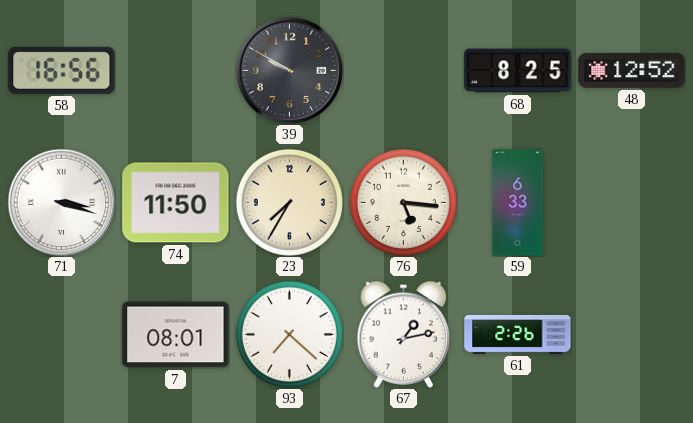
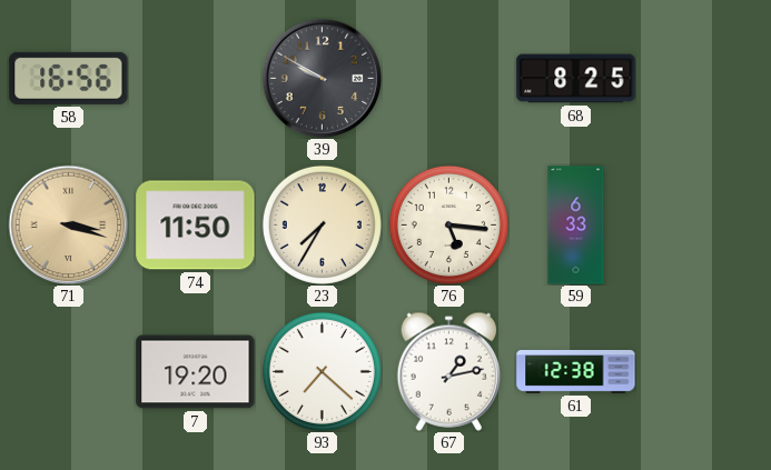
48: 12:52 -> none
71 dial: white -> champagne
7: 08:01 -> 19:20
61: 2:26 -> 12:38
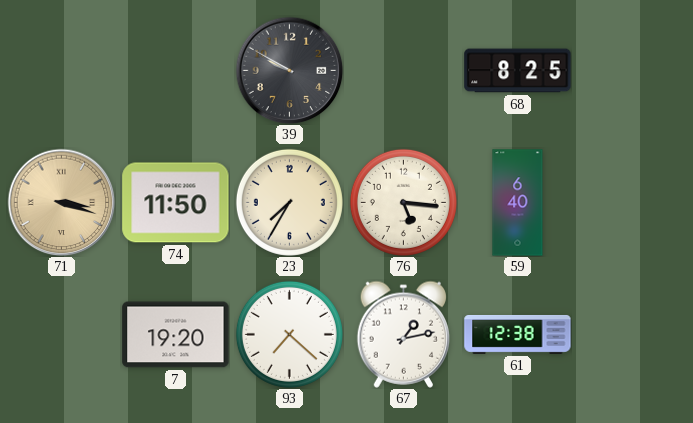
58: 16:56 -> none
59: 6:33 -> 6:40
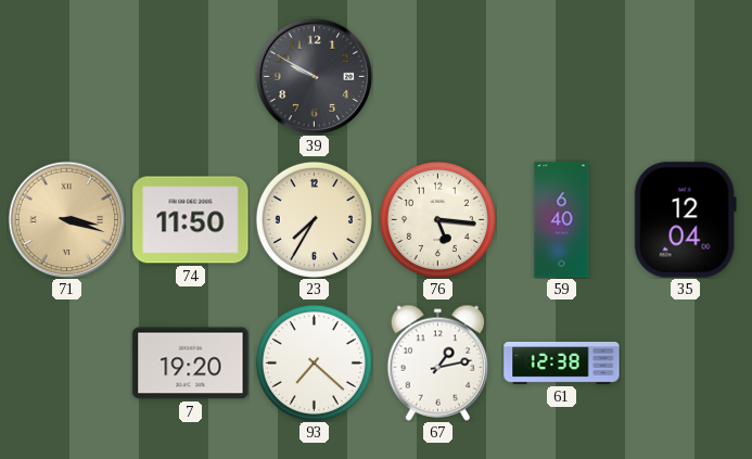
68: 8:25 -> none
35: none -> 12:04
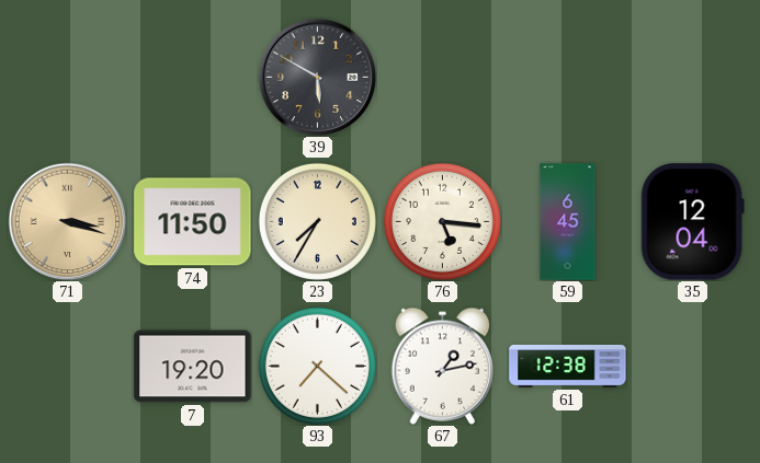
39: 9:50 -> 5:50
59: 6:40 -> 6:45
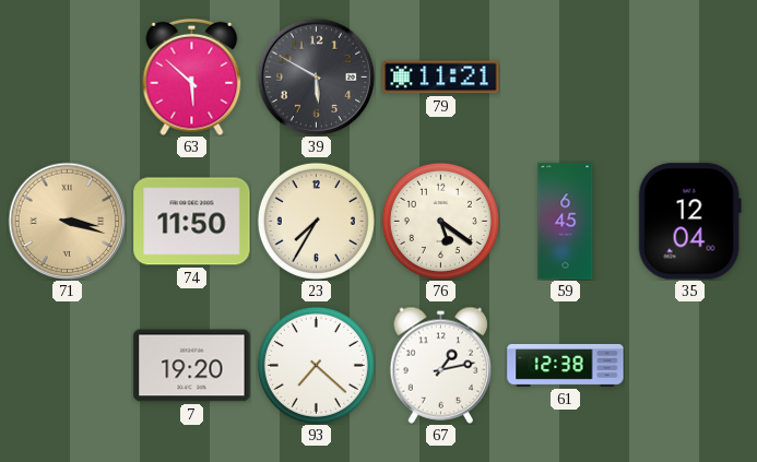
63: none -> 5:52
79: none -> 11:21
76: 5:16 -> 5:21
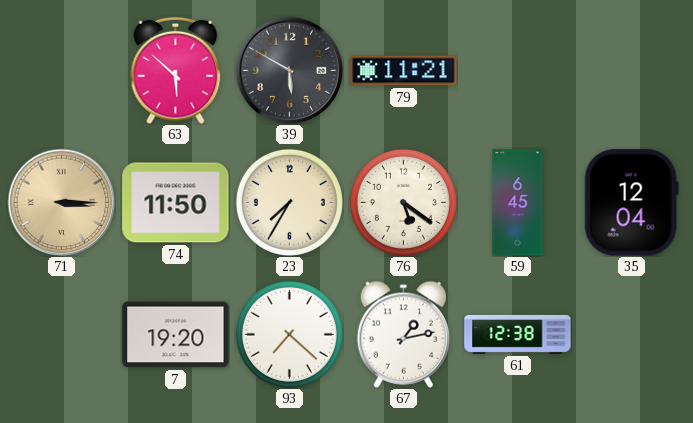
71: 3:18 -> 3:15
